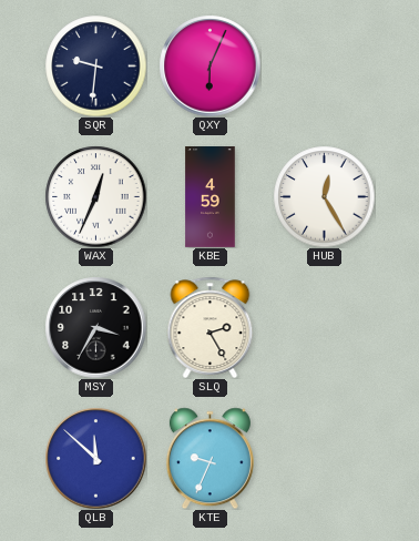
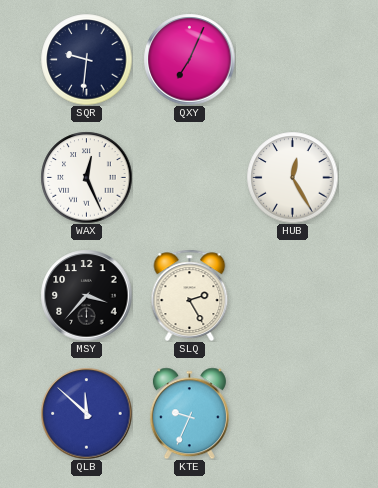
QXY: 6:04 -> 7:04
WAX: 12:34 -> 12:26
KBE: 4:59 -> none
MSY: 3:35 -> 3:37
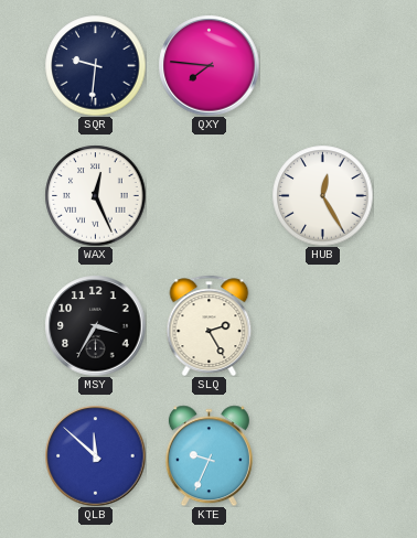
QXY: 7:04 -> 7:46
MSY: 3:37 -> 3:35
